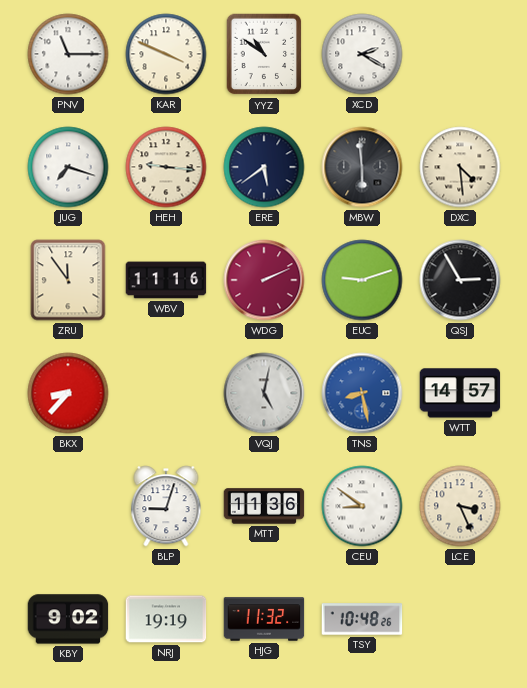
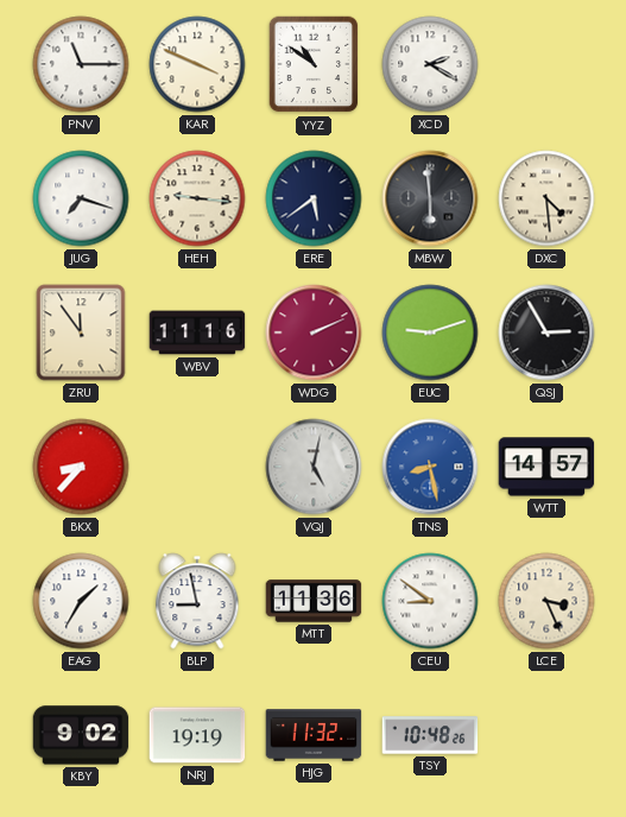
EAG: none -> 1:35
BLP: 9:03 -> 8:58
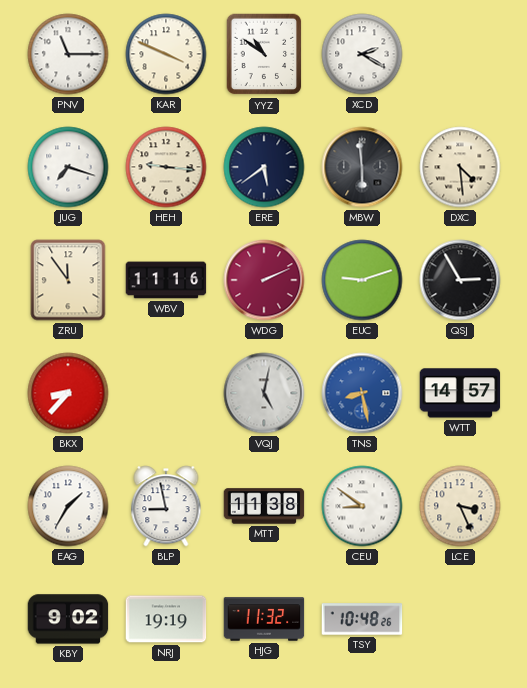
MTT: 11:36 -> 11:38
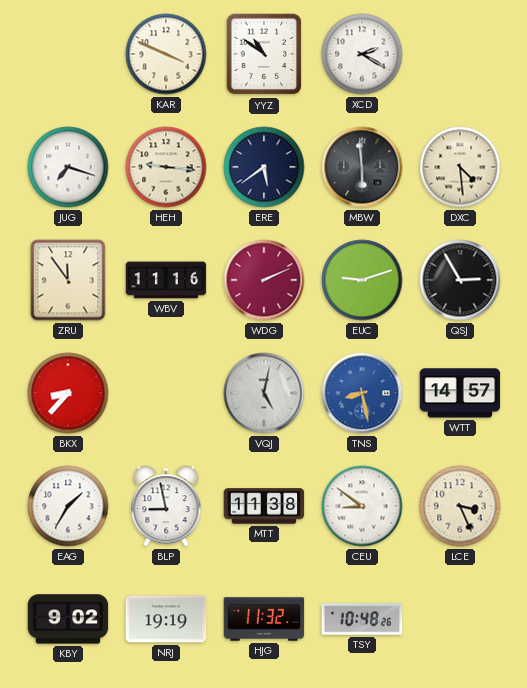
PNV: 11:15 -> none
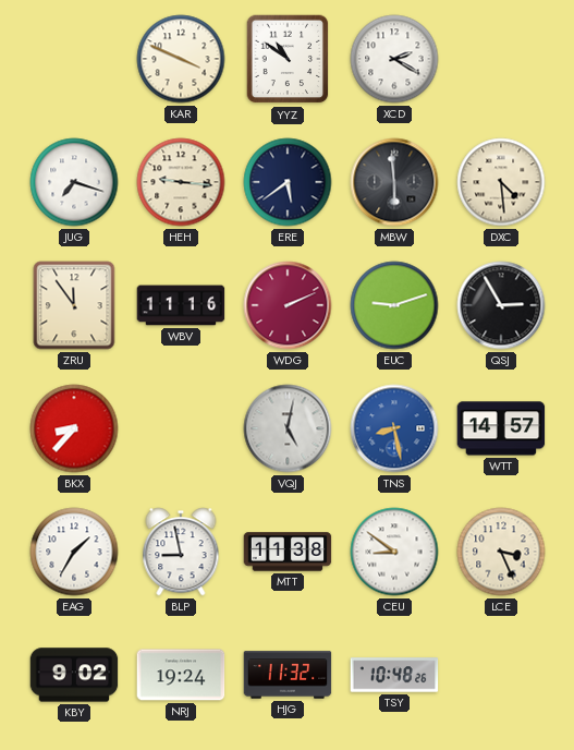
NRJ: 19:19 -> 19:24
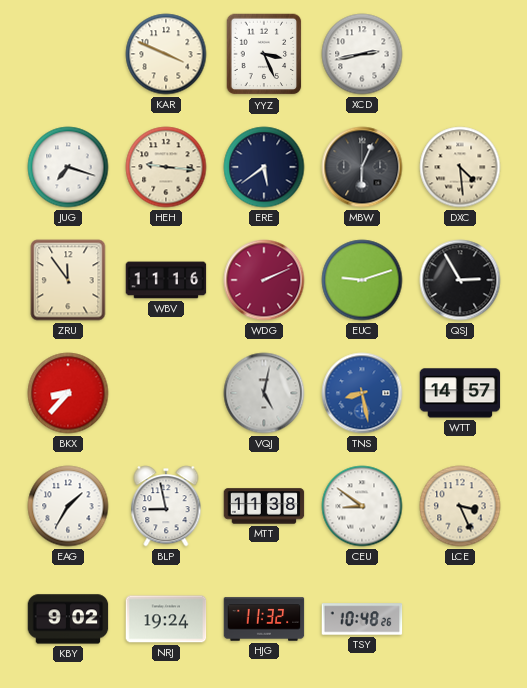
YYZ: 10:51 -> 3:26
XCD: 2:20 -> 2:43
MBW: 5:59 -> 6:04
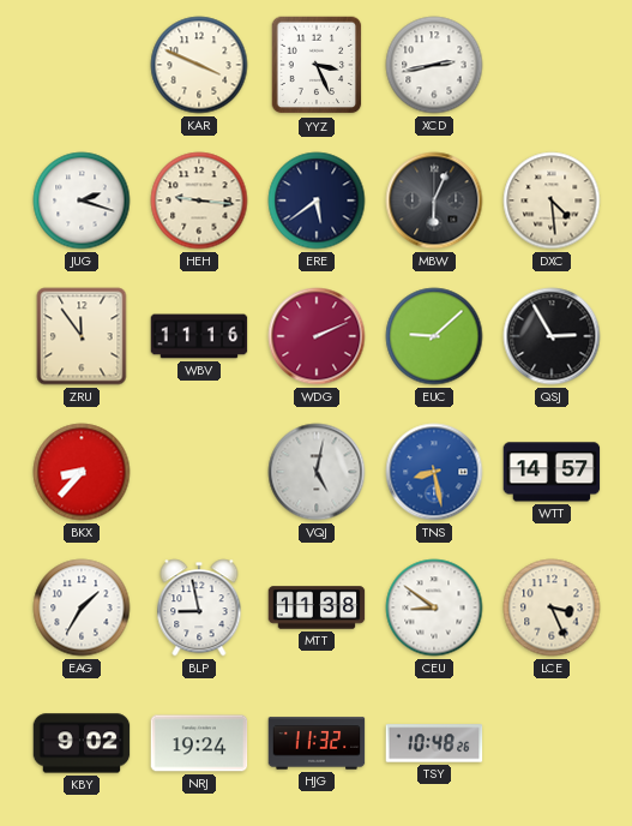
JUG: 7:18 -> 2:18
EUC: 9:12 -> 9:08
